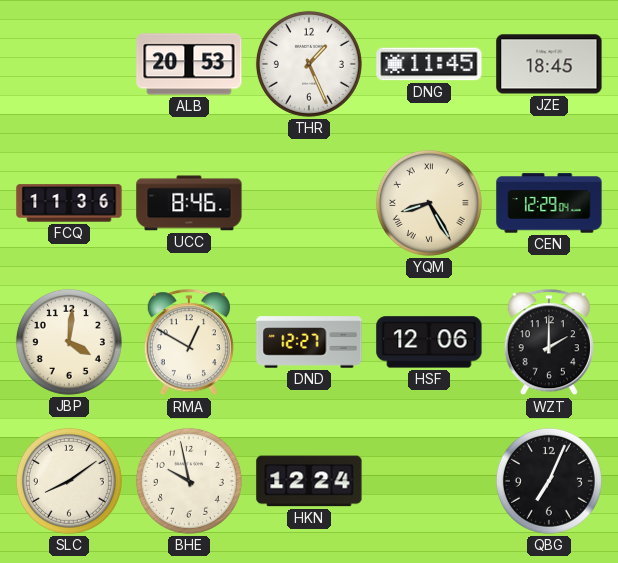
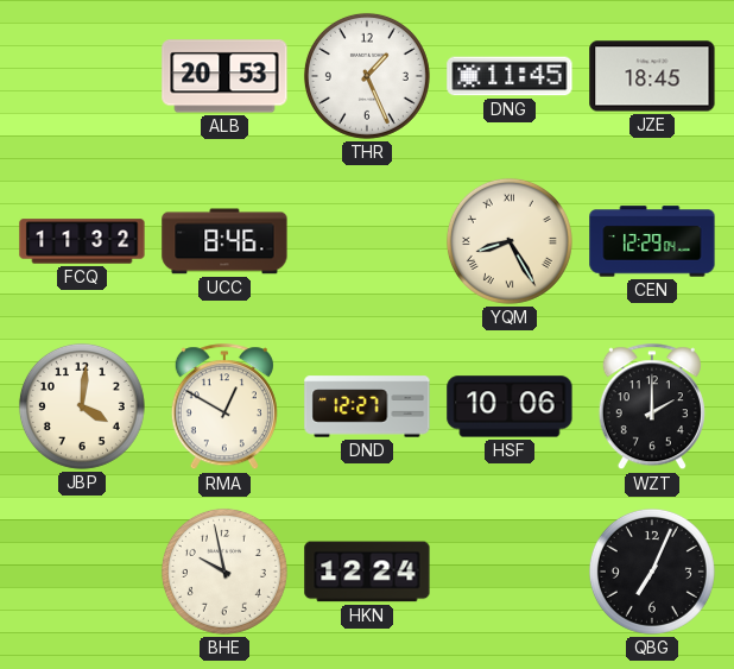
FCQ: 11:36 -> 11:32
HSF: 12:06 -> 10:06
SLC: 8:09 -> none
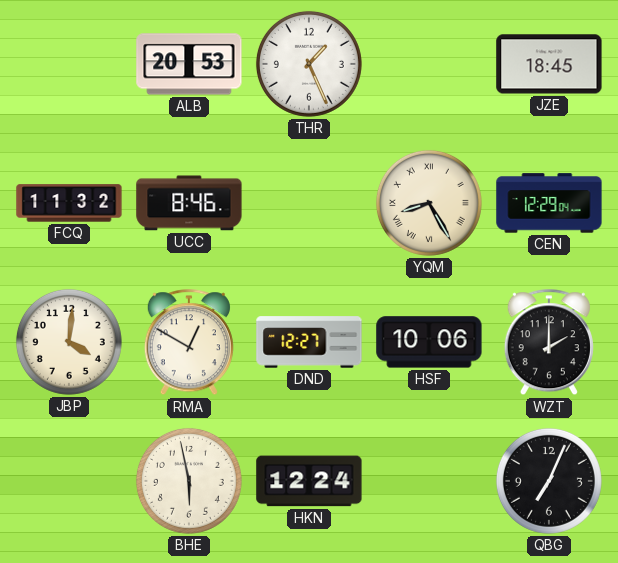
DNG: 11:45 -> none
BHE: 9:58 -> 5:58
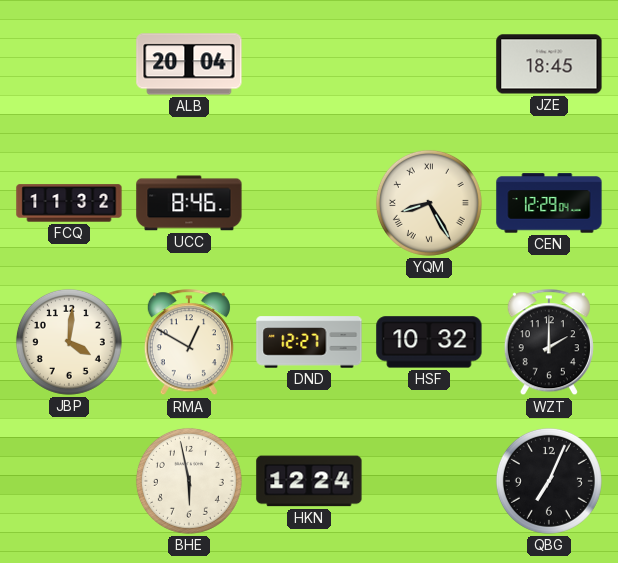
ALB: 20:53 -> 20:04
THR: 1:26 -> none
HSF: 10:06 -> 10:32
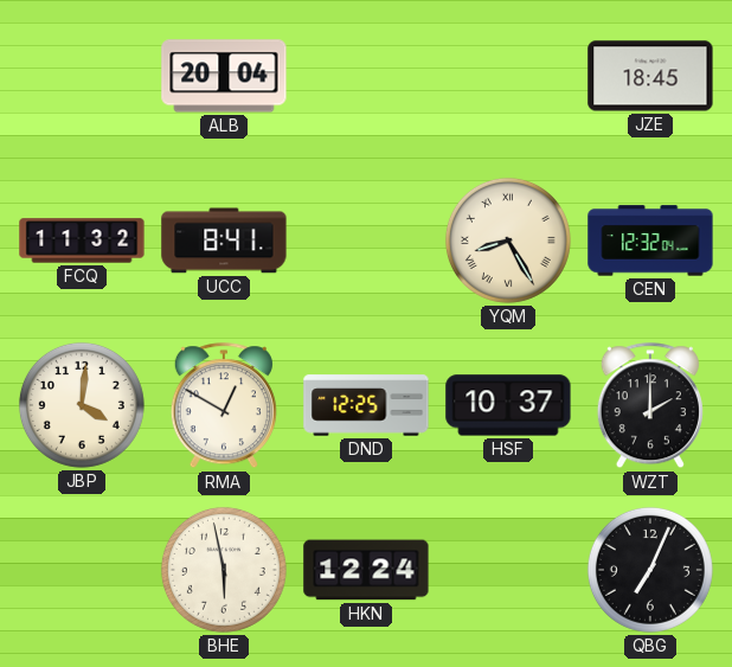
UCC: 8:46 -> 8:41
CEN: 12:29 -> 12:32
DND: 12:27 -> 12:25
HSF: 10:32 -> 10:37
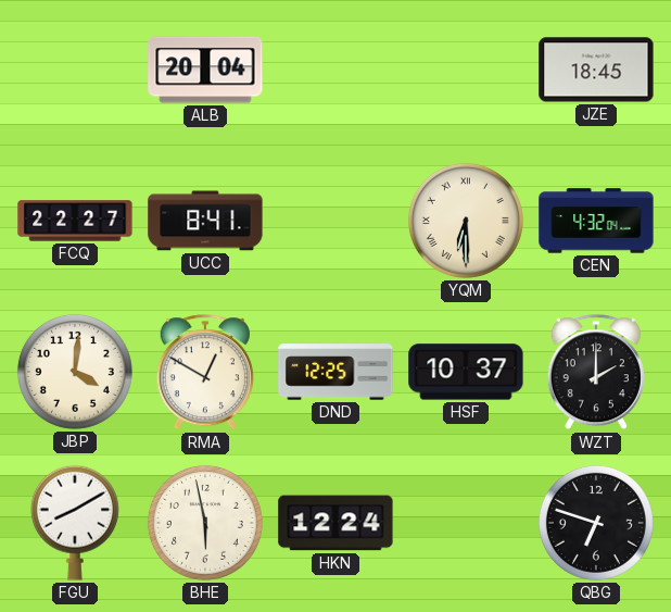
FCQ: 11:32 -> 22:27
YQM: 8:25 -> 6:30
CEN: 12:32 -> 4:32
FGU: none -> 8:10
QBG: 7:04 -> 6:48
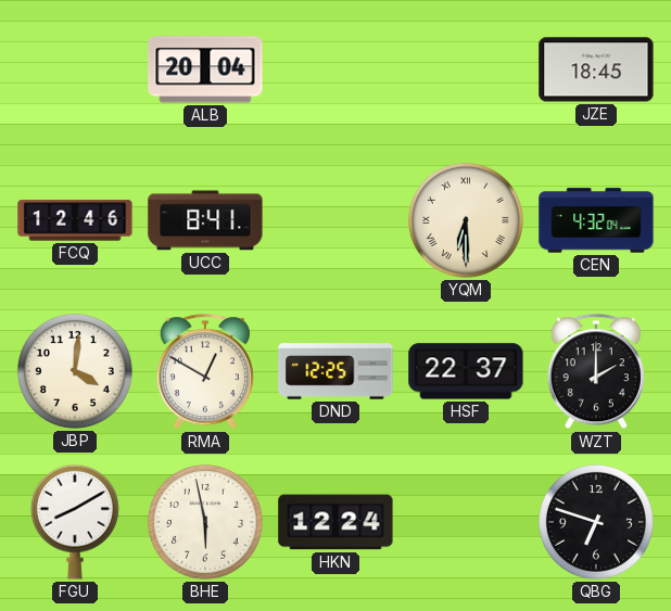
FCQ: 22:27 -> 12:46
HSF: 10:37 -> 22:37
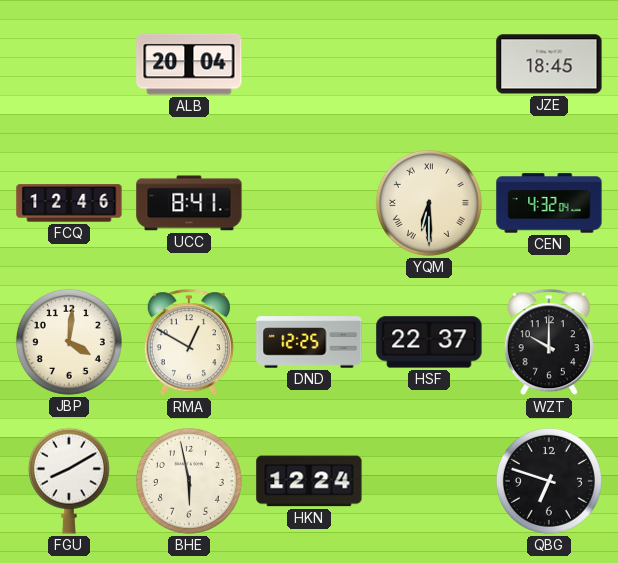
WZT: 2:00 -> 10:00
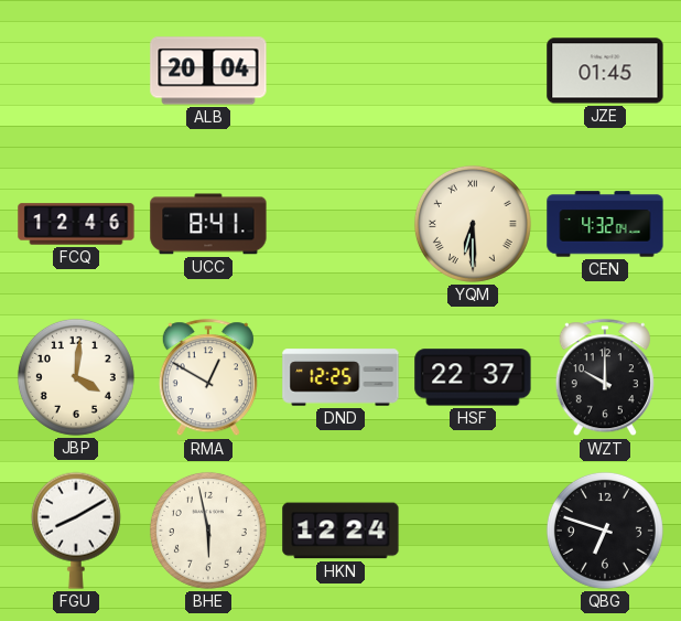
JZE: 18:45 -> 01:45
